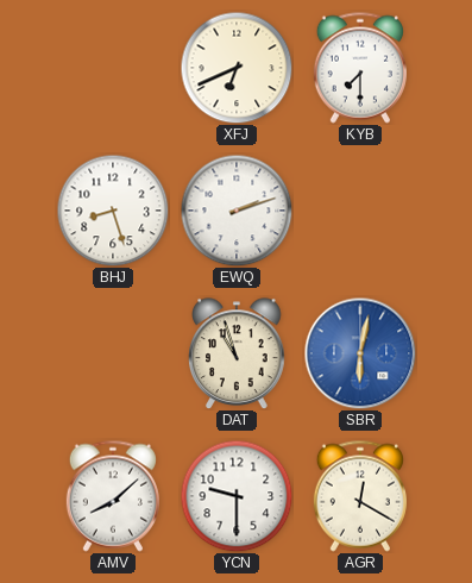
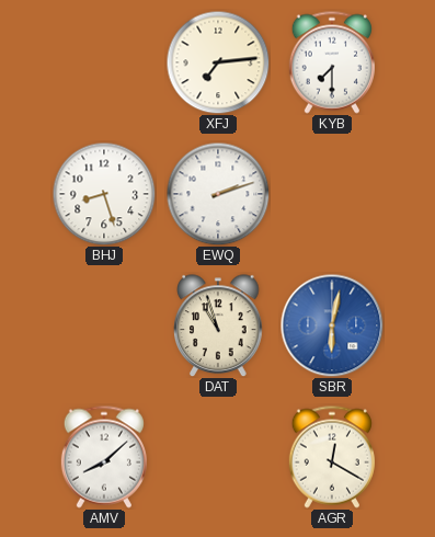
XFJ: 6:41 -> 7:14
YCN: 9:30 -> none
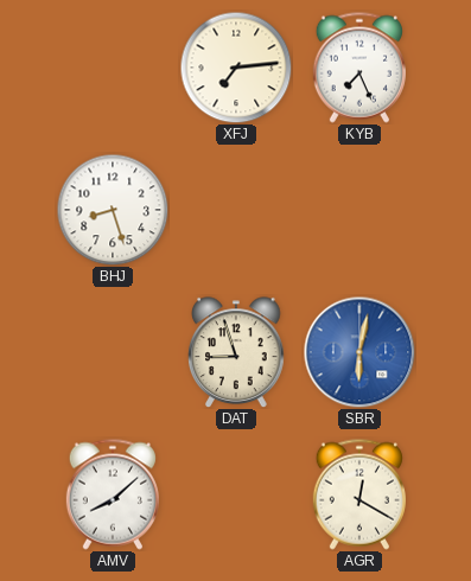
KYB: 7:30 -> 7:26
EWQ: 2:12 -> none
DAT: 10:57 -> 8:57
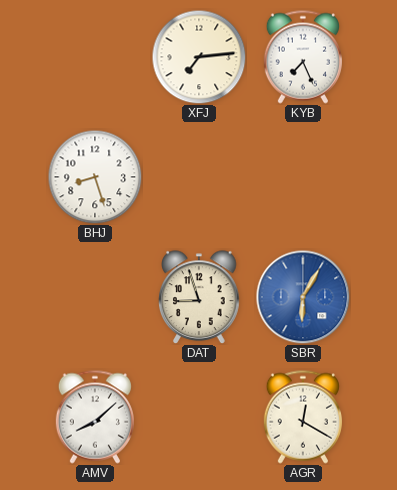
SBR: 6:02 -> 6:05
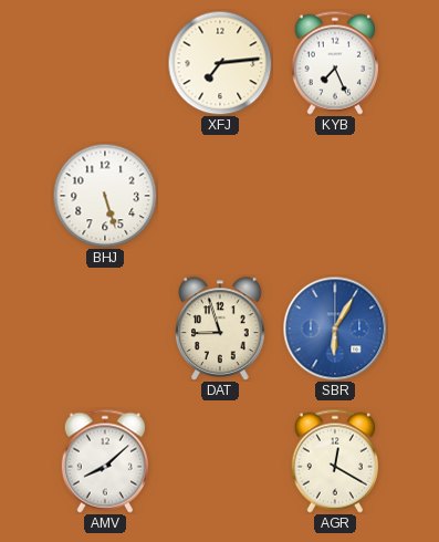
BHJ: 8:27 -> 5:27
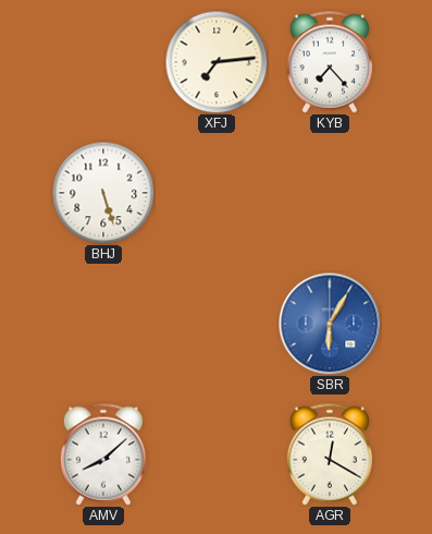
KYB: 7:26 -> 7:23
DAT: 8:57 -> none
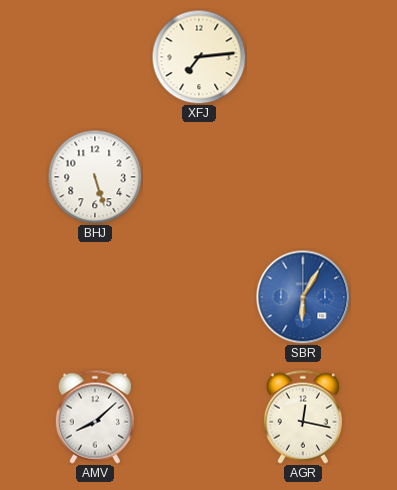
KYB: 7:23 -> none
AGR: 12:20 -> 12:17
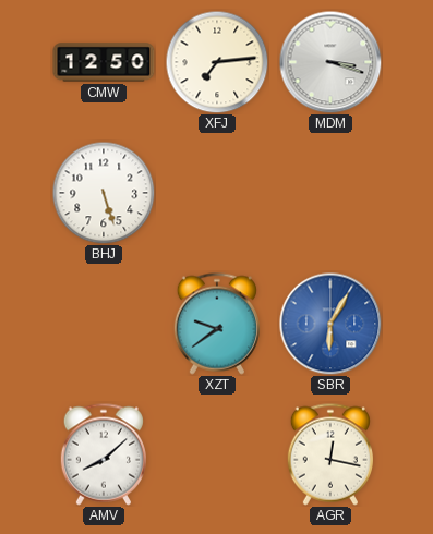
CMW: none -> 12:50
MDM: none -> 3:18
XZT: none -> 9:39
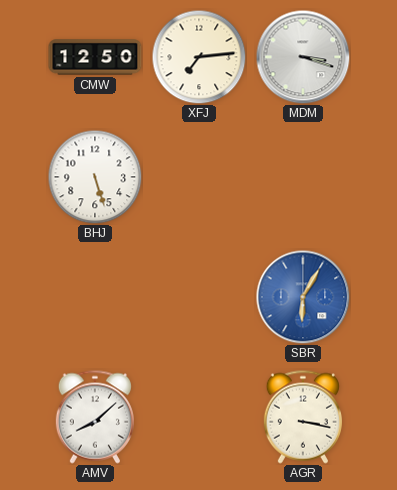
XZT: 9:39 -> none
AGR: 12:17 -> 3:17
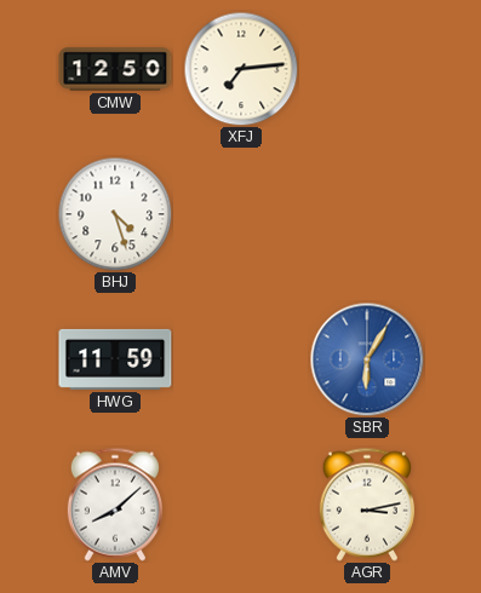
MDM: 3:18 -> none
BHJ: 5:27 -> 4:27
HWG: none -> 11:59
AGR: 3:17 -> 3:13
